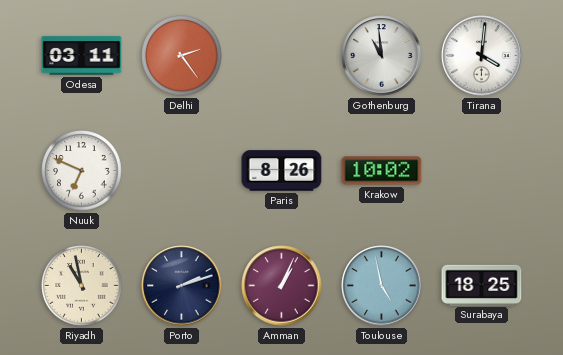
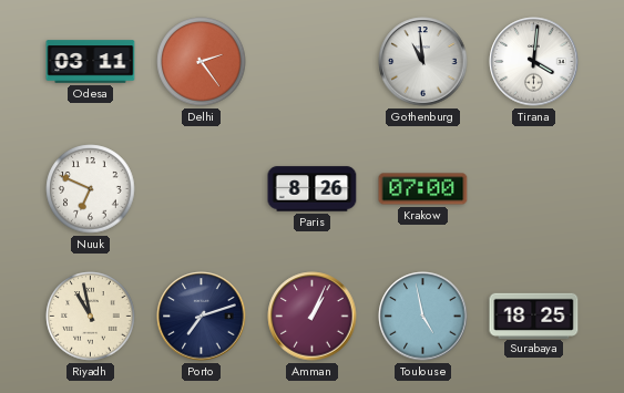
Krakow: 10:02 -> 07:00
Porto: 2:12 -> 7:12
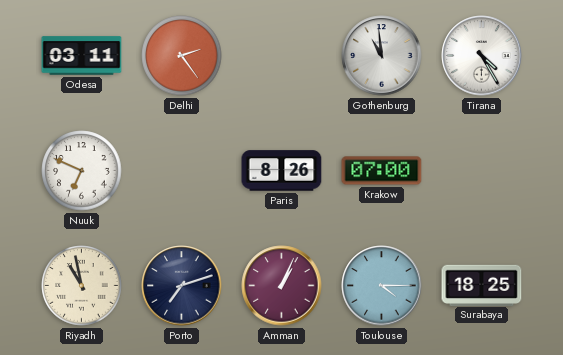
Tirana: 4:01 -> 4:25
Toulouse: 4:58 -> 4:15
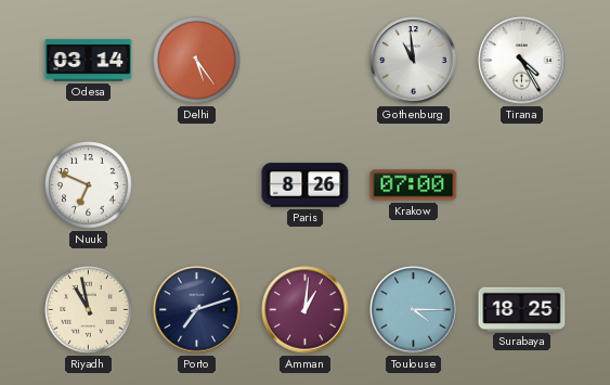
Odesa: 03:11 -> 03:14
Delhi: 2:24 -> 5:24
Amman: 1:04 -> 1:01
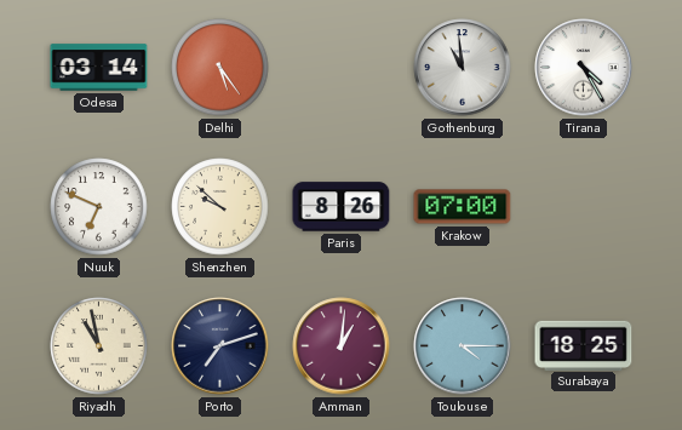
Shenzhen: none -> 9:52
